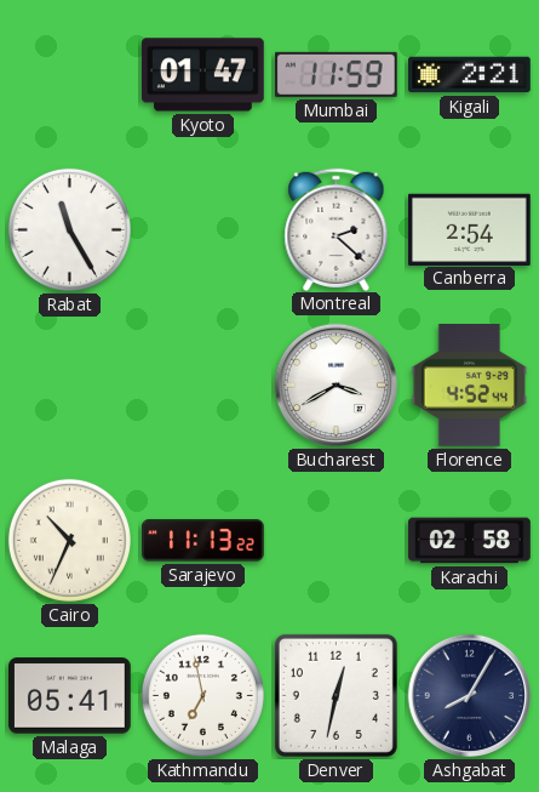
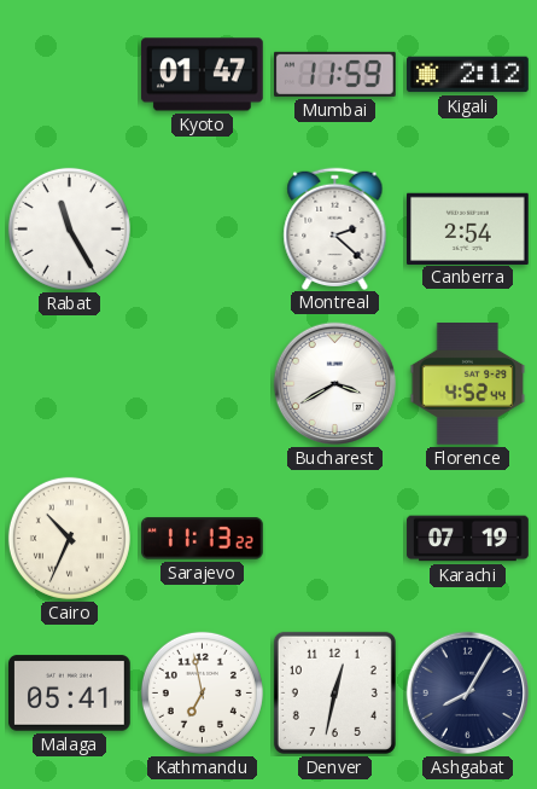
Kigali: 2:21 -> 2:12
Karachi: 02:58 -> 07:19
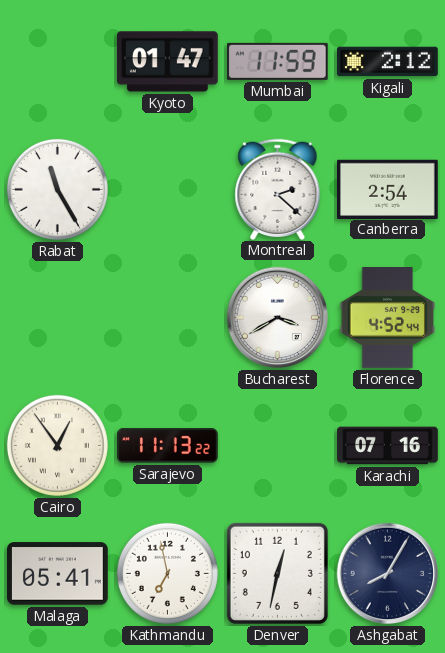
Cairo: 10:34 -> 12:54
Karachi: 07:19 -> 07:16
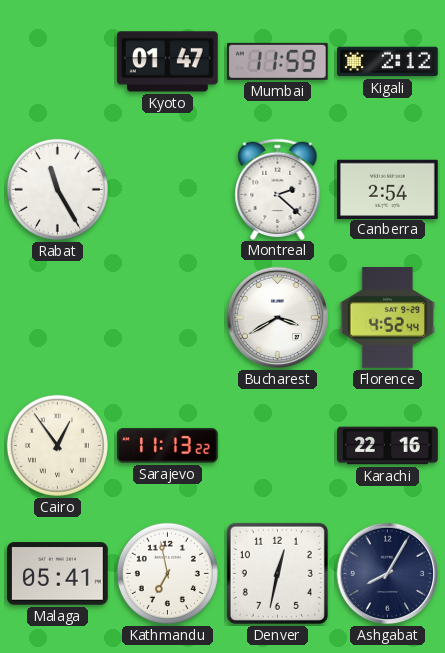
Karachi: 07:16 -> 22:16
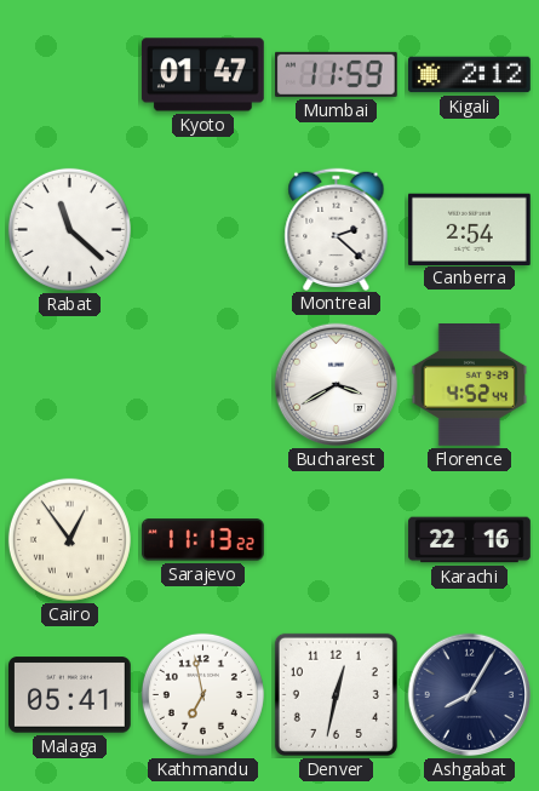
Rabat: 11:25 -> 11:22
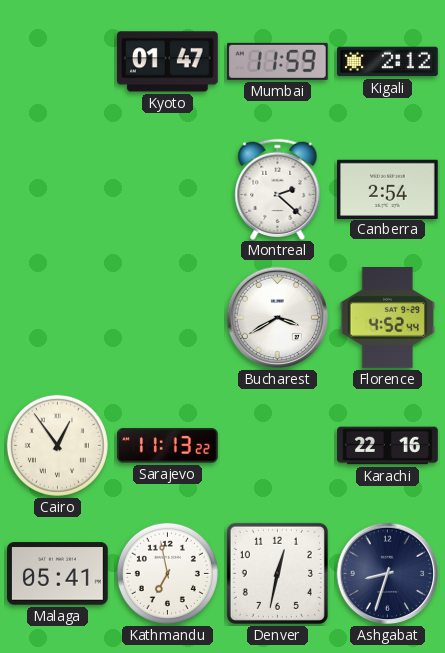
Rabat: 11:22 -> none
Ashgabat: 8:05 -> 8:33
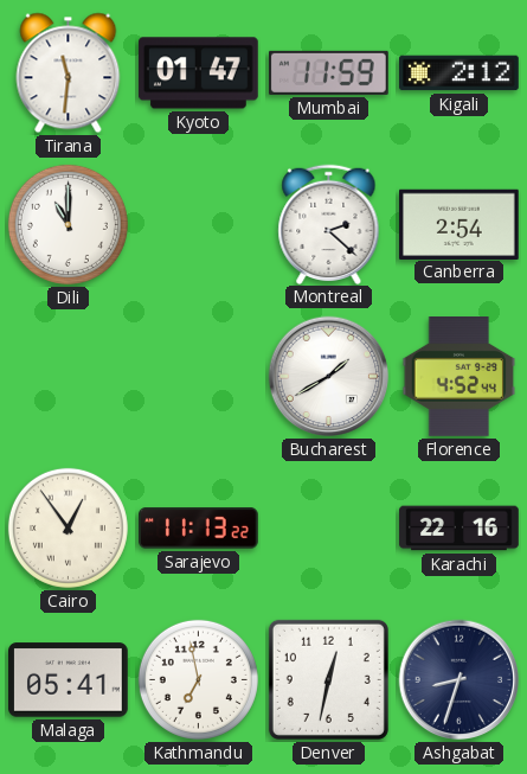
Tirana: none -> 11:31
Dili: none -> 11:00
Bucharest: 3:40 -> 1:40
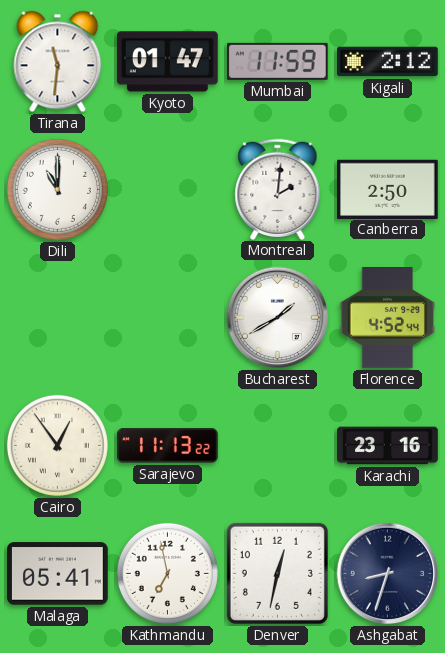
Montreal: 2:22 -> 2:01
Canberra: 2:54 -> 2:50
Karachi: 22:16 -> 23:16
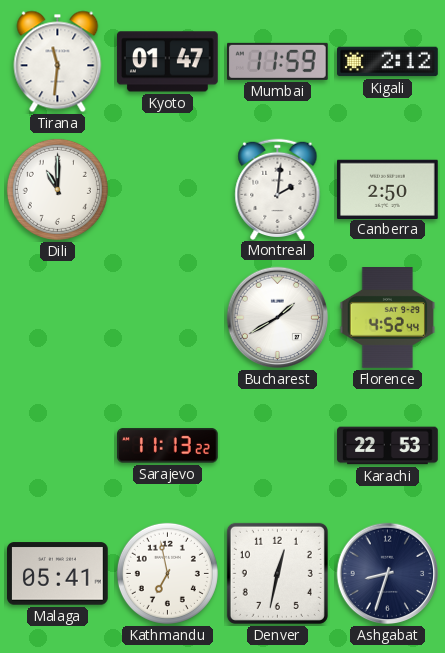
Cairo: 12:54 -> none
Karachi: 23:16 -> 22:53
